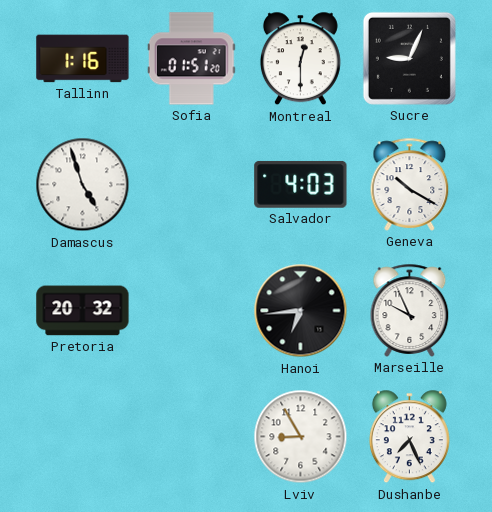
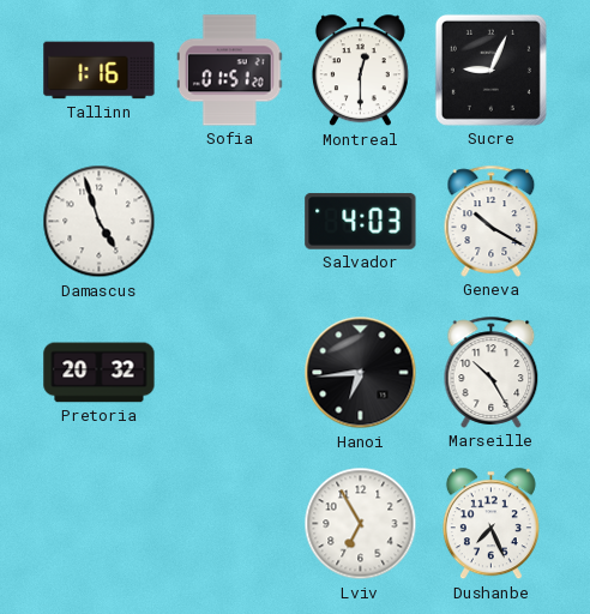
Marseille: 9:56 -> 10:25
Lviv: 8:55 -> 6:55
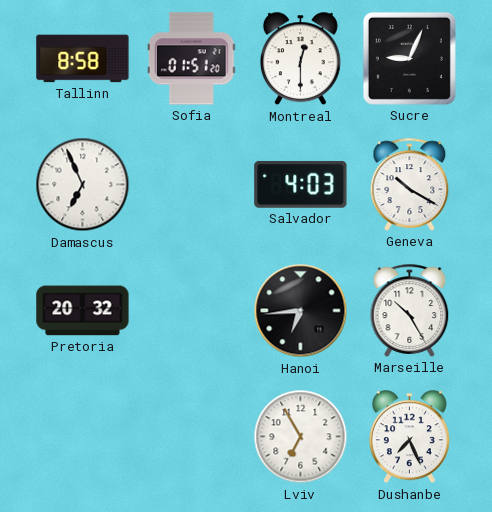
Tallinn: 1:16 -> 8:58
Damascus: 4:57 -> 6:56
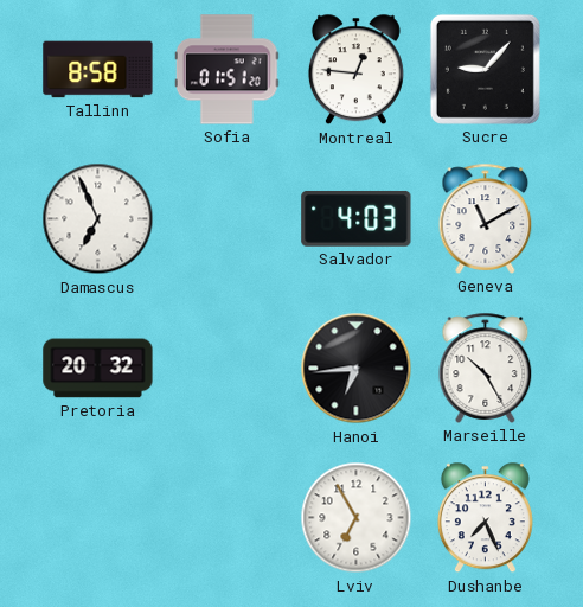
Montreal: 12:30 -> 12:46
Sucre: 9:04 -> 9:07
Geneva: 10:20 -> 11:10
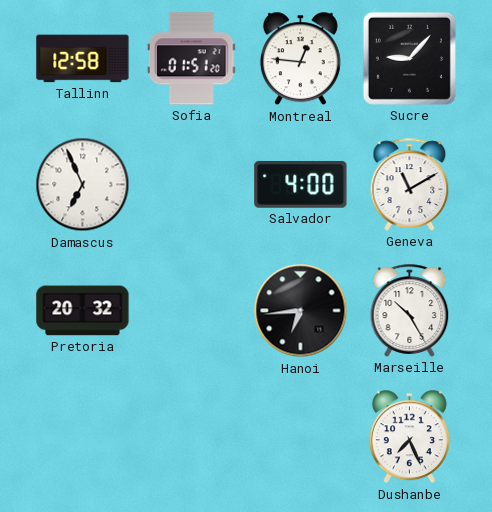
Tallinn: 8:58 -> 12:58
Salvador: 4:03 -> 4:00
Lviv: 6:55 -> none
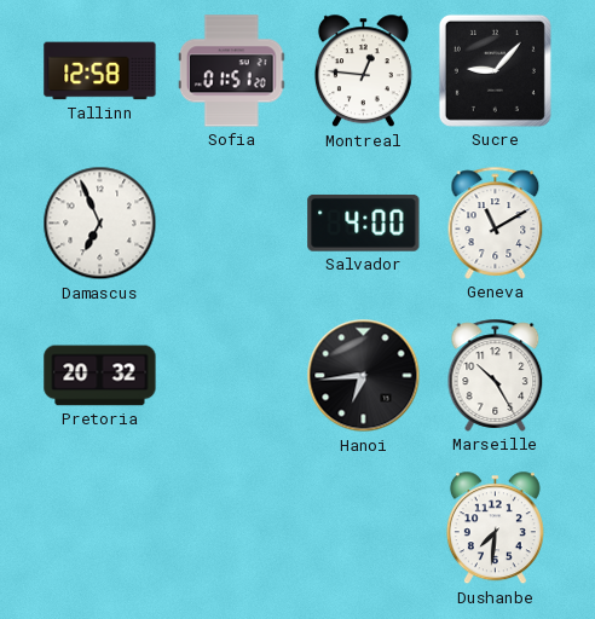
Dushanbe: 7:26 -> 7:31
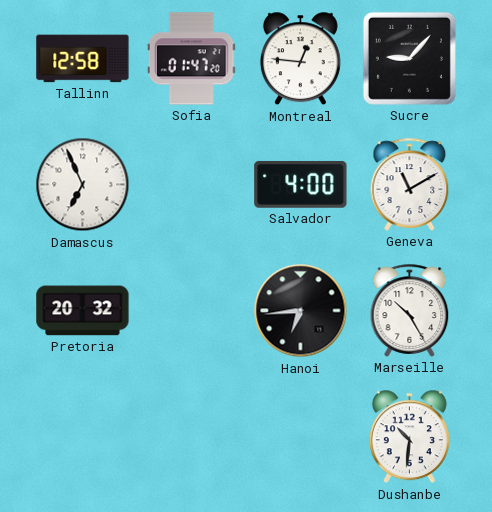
Sofia: 01:51 -> 01:47
Dushanbe: 7:31 -> 10:31
